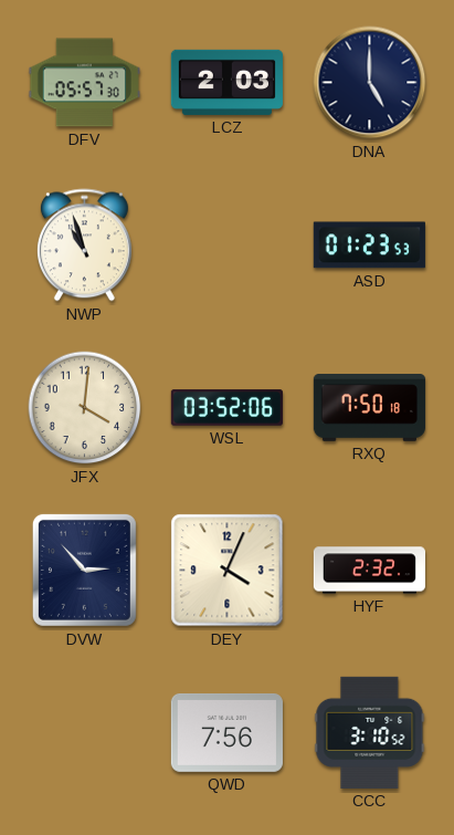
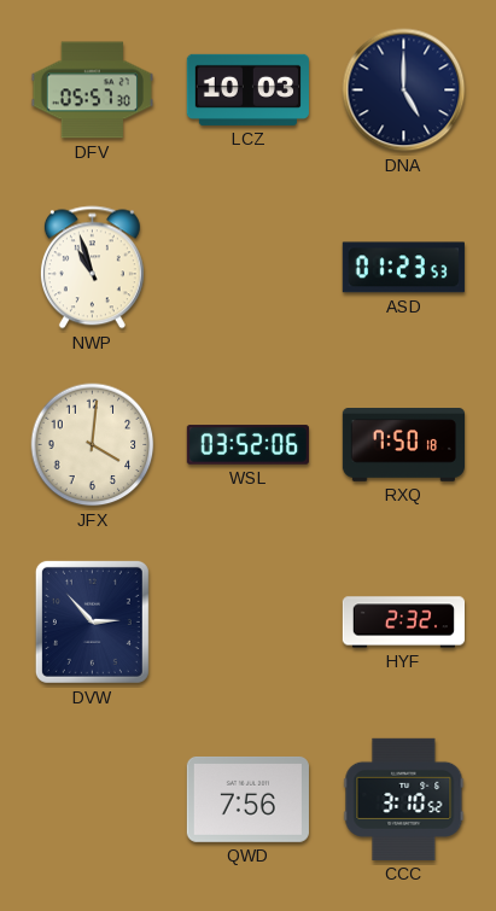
LCZ: 2:03 -> 10:03
DEY: 4:04 -> none
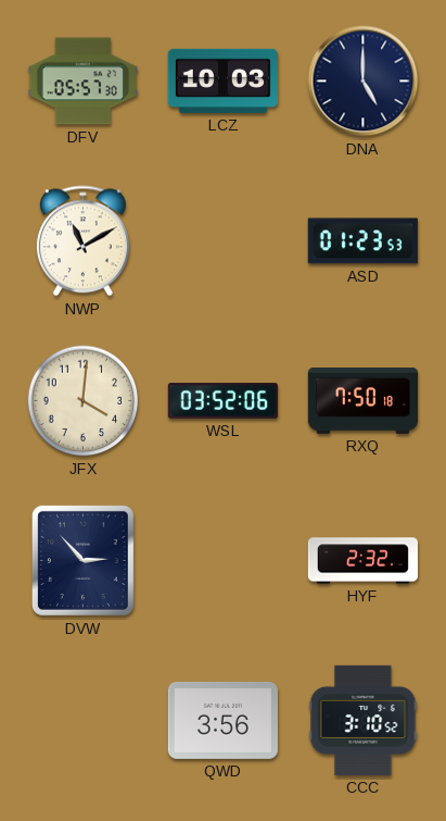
NWP: 10:57 -> 11:10
QWD: 7:56 -> 3:56
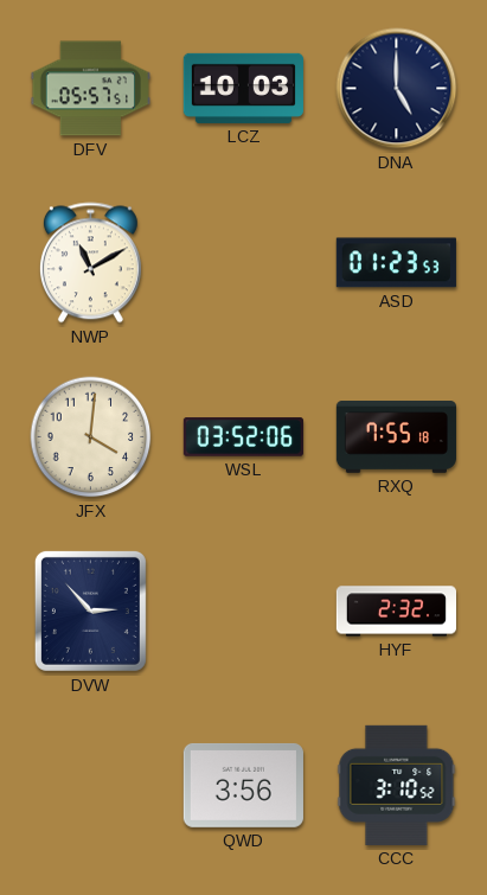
DFV: 05:57:30 -> 05:57:51
RXQ: 7:50 -> 7:55
